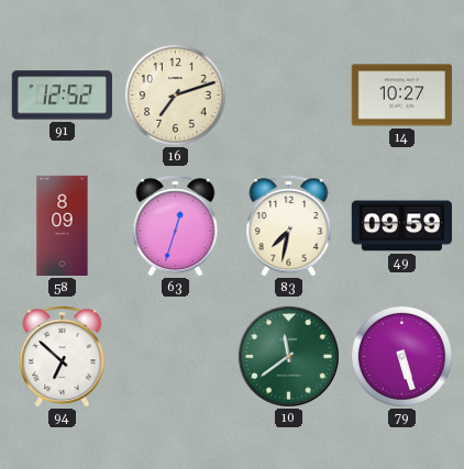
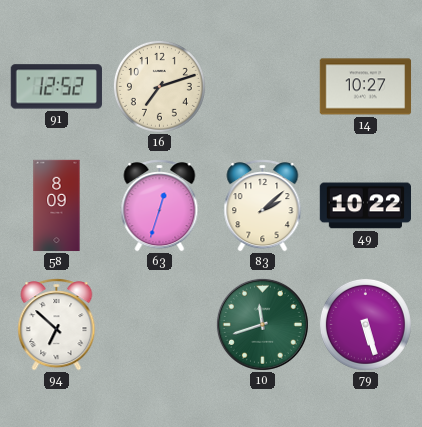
83: 7:32 -> 2:08
49: 09:59 -> 10:22
10: 11:39 -> 11:42
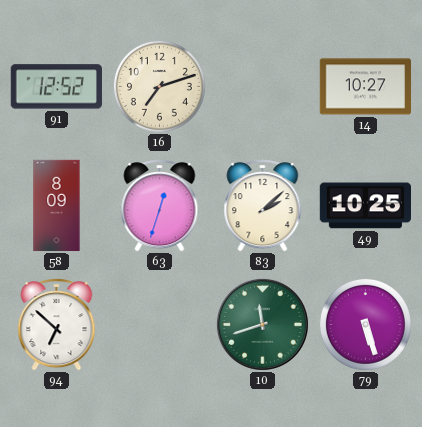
49: 10:22 -> 10:25
